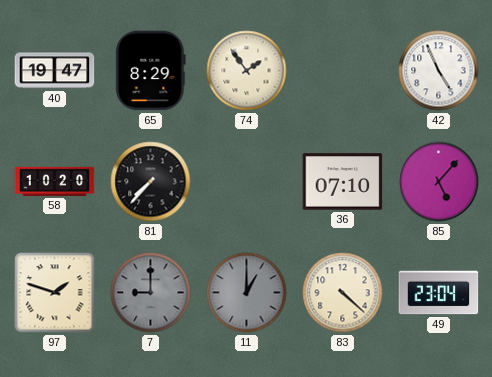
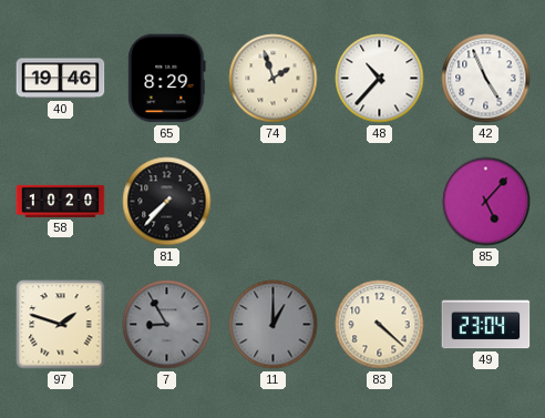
40: 19:47 -> 19:46
74: 1:54 -> 1:57
48: none -> 10:37
36: 07:10 -> none
7: 9:00 -> 8:55
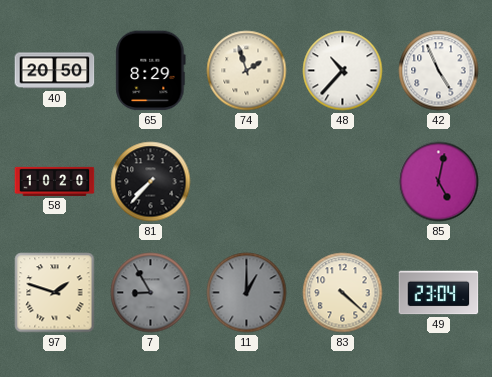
40: 19:46 -> 20:50
85: 5:07 -> 5:02
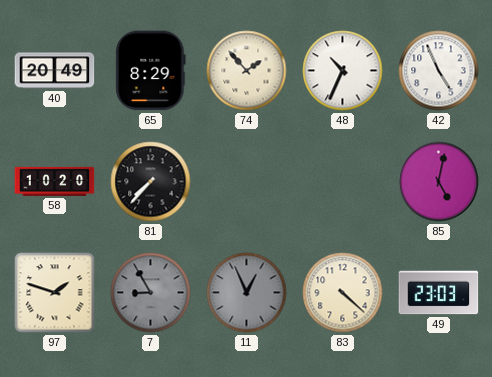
40: 20:50 -> 20:49
74: 1:57 -> 1:53
48: 10:37 -> 10:34
11: 1:00 -> 12:56
49: 23:04 -> 23:03
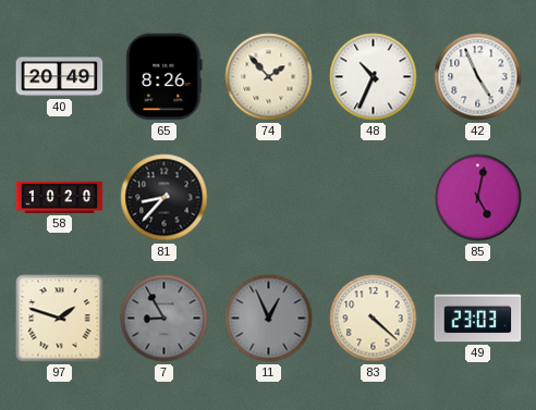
65: 8:29 -> 8:26
81: 7:37 -> 8:37
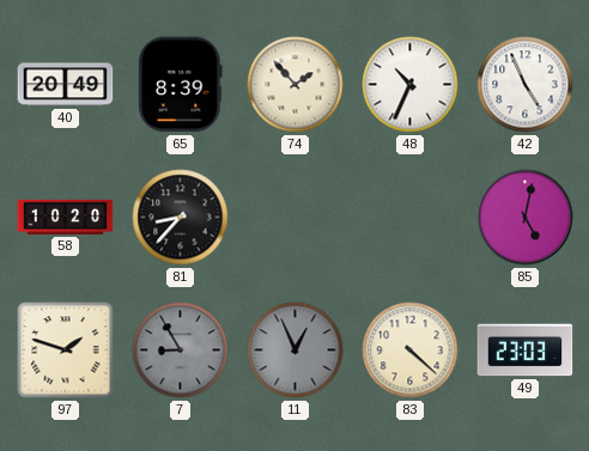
65: 8:26 -> 8:39
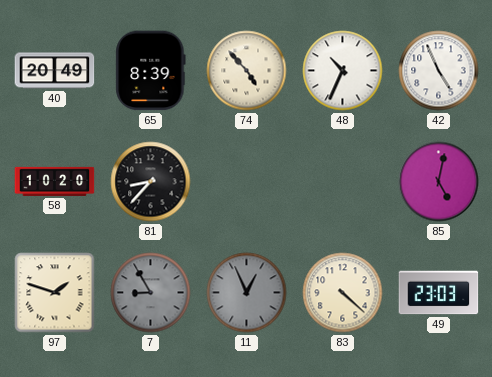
74: 1:53 -> 4:53
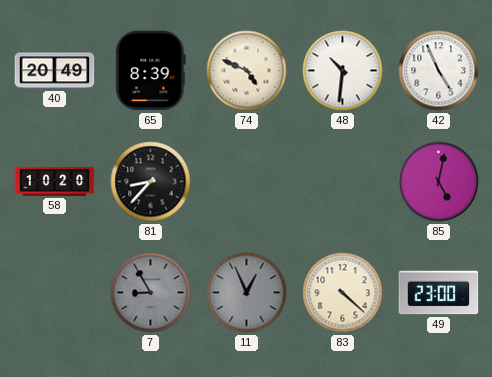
74: 4:53 -> 4:49
48: 10:34 -> 10:31
97: 1:48 -> none
49: 23:03 -> 23:00
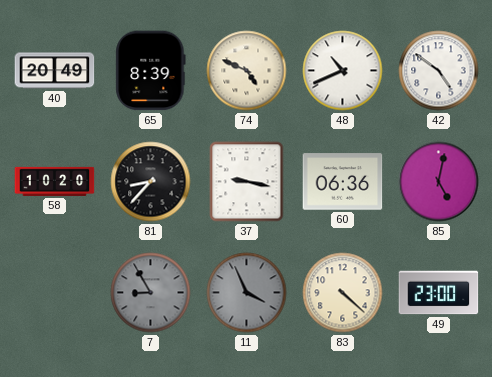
48: 10:31 -> 10:41
42: 4:56 -> 4:51
37: none -> 9:17
60: none -> 06:36
11: 12:56 -> 3:56
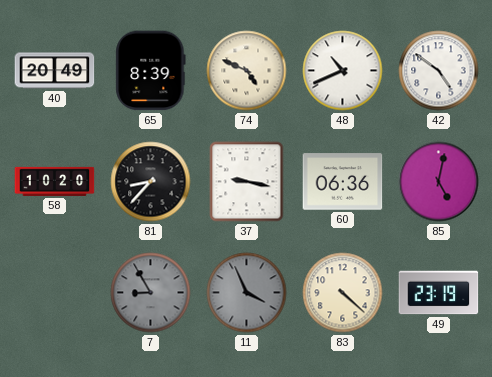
49: 23:00 -> 23:19
